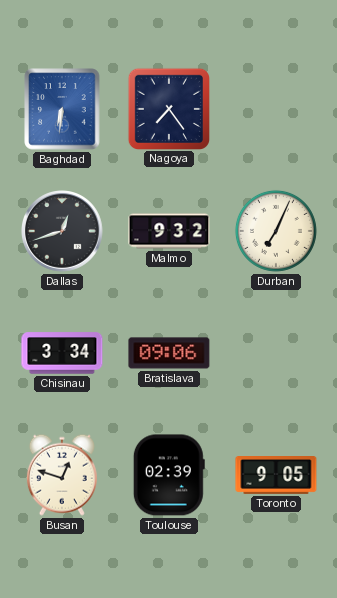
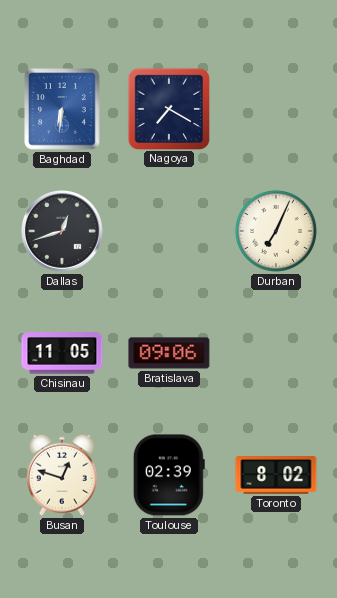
Nagoya: 7:24 -> 7:20
Malmo: 9:32 -> none
Chisinau: 3:34 -> 11:05
Toronto: 9:05 -> 8:02
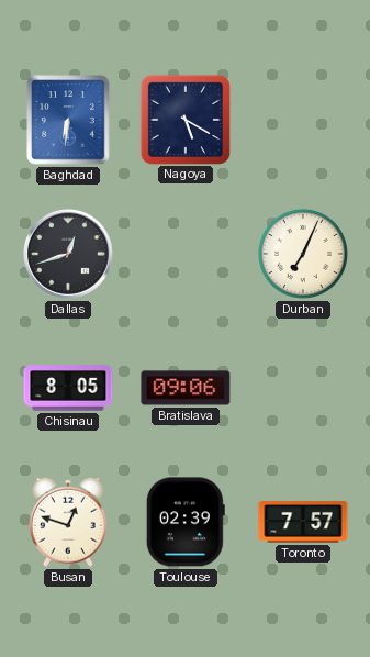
Nagoya: 7:20 -> 5:20
Chisinau: 11:05 -> 8:05
Toronto: 8:02 -> 7:57
